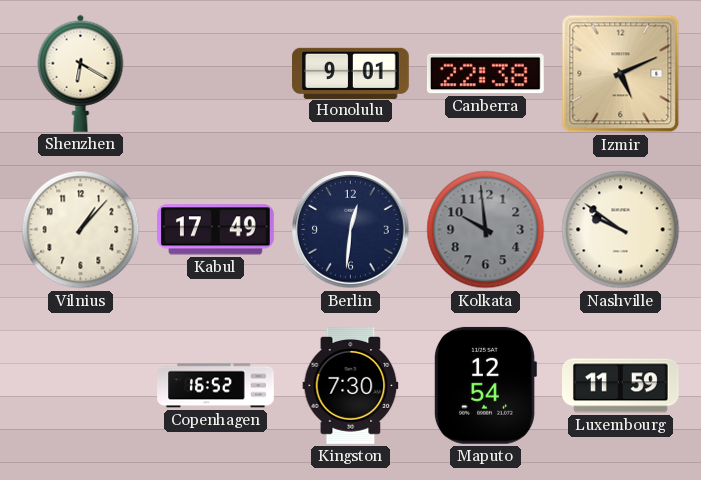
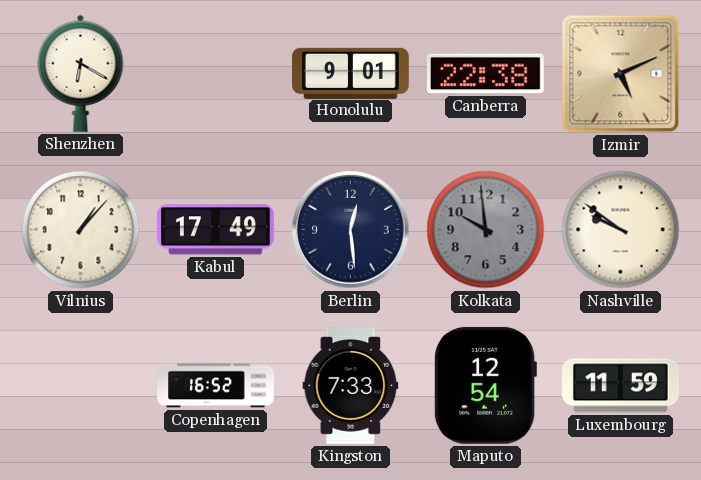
Berlin: 12:31 -> 12:29
Kingston: 7:30 -> 7:33
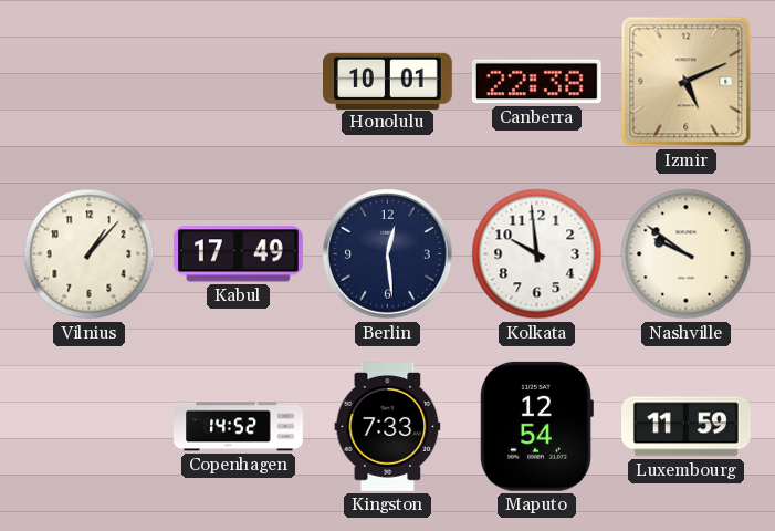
Shenzhen: 6:20 -> none
Honolulu: 9:01 -> 10:01
Kolkata dial: grey -> white
Copenhagen: 16:52 -> 14:52
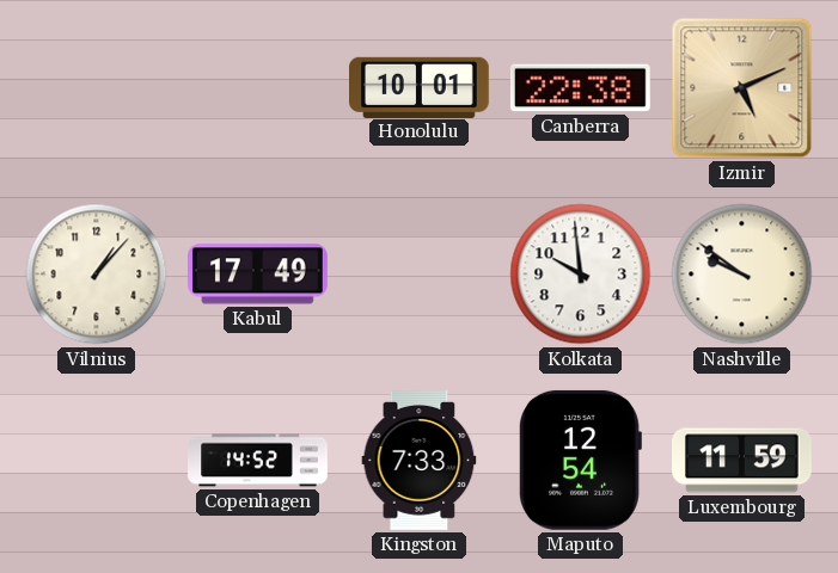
Berlin: 12:29 -> none
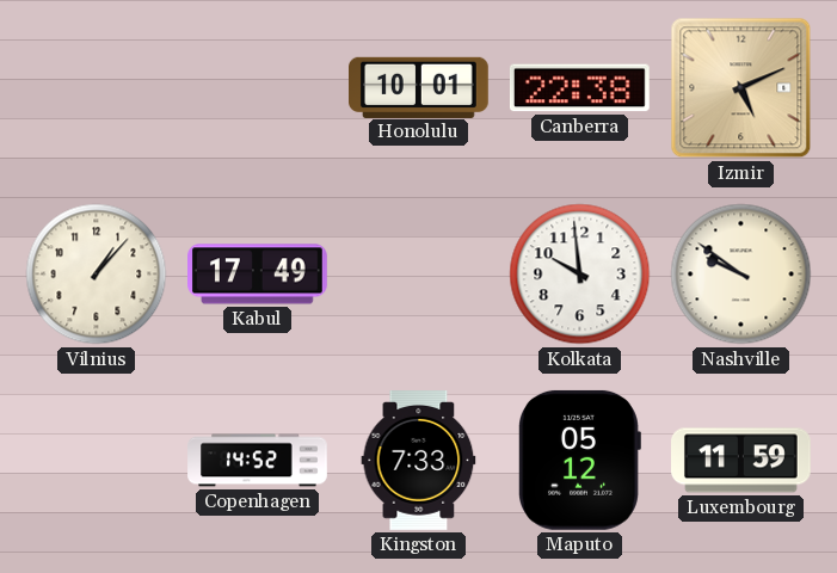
Maputo: 12:54 -> 05:12
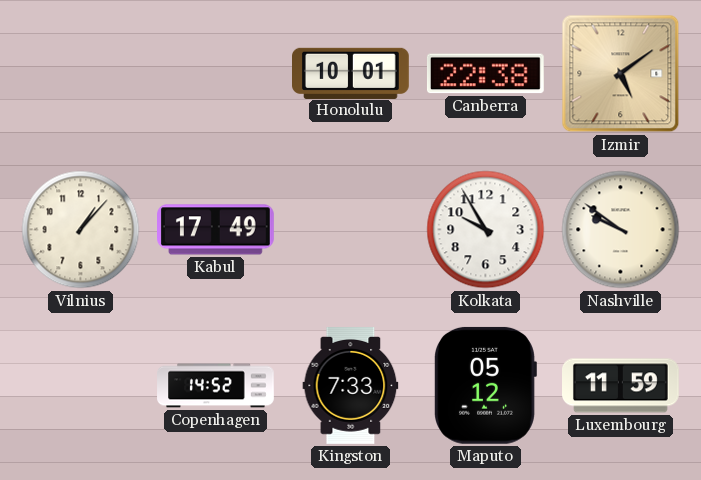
Izmir: 5:11 -> 5:09
Kolkata: 9:59 -> 9:55
